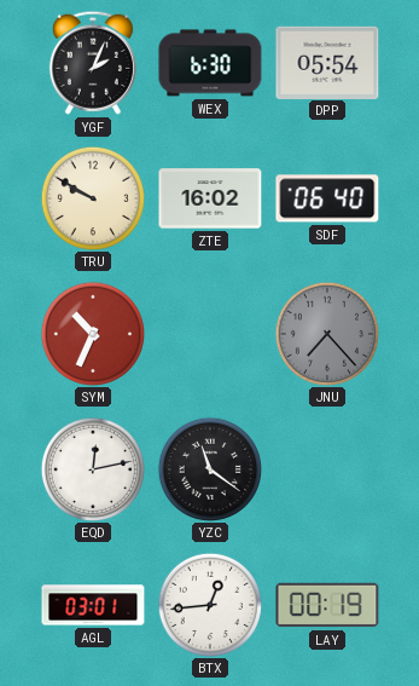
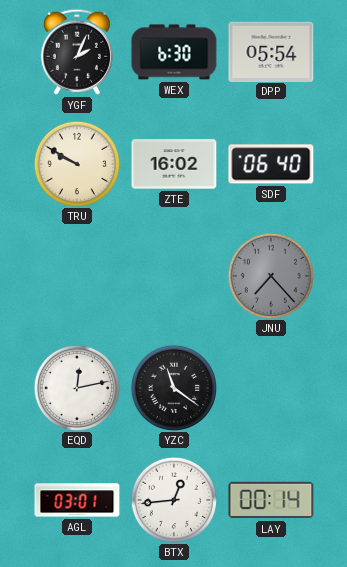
SYM: 10:34 -> none
LAY: 00:19 -> 00:14
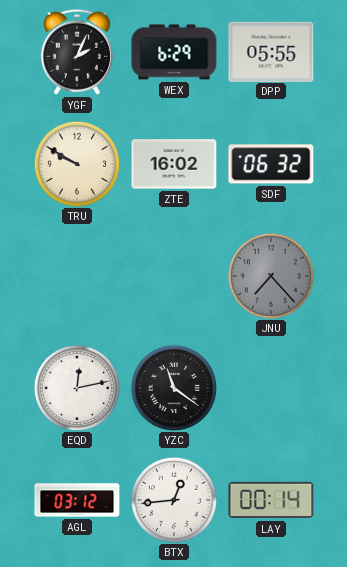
WEX: 6:30 -> 6:29
DPP: 05:54 -> 05:55
SDF: 06:40 -> 06:32
AGL: 03:01 -> 03:12
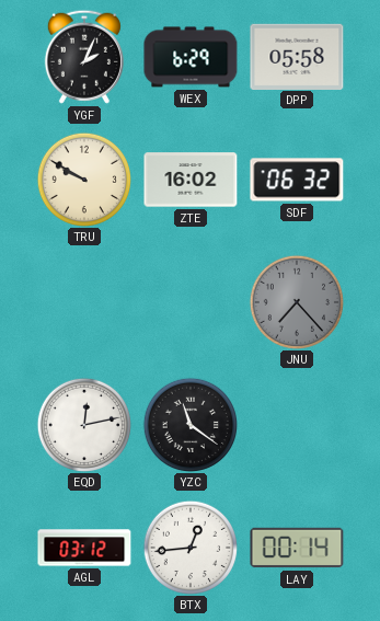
DPP: 05:55 -> 05:58
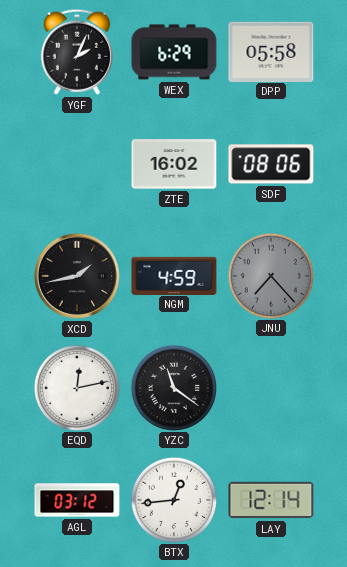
TRU: 9:50 -> none
SDF: 06:32 -> 08:06
XCD: none -> 1:43
NGM: none -> 4:59
LAY: 00:14 -> 12:14
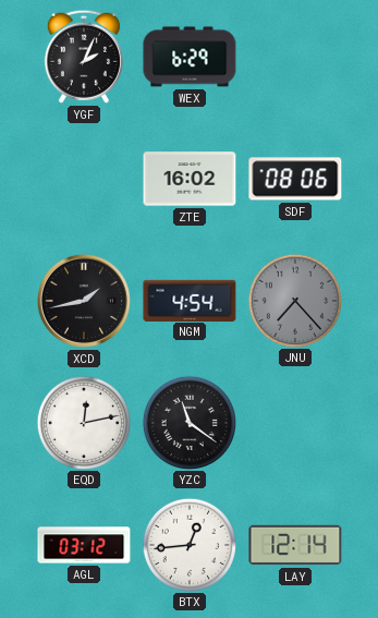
DPP: 05:58 -> none
NGM: 4:59 -> 4:54
